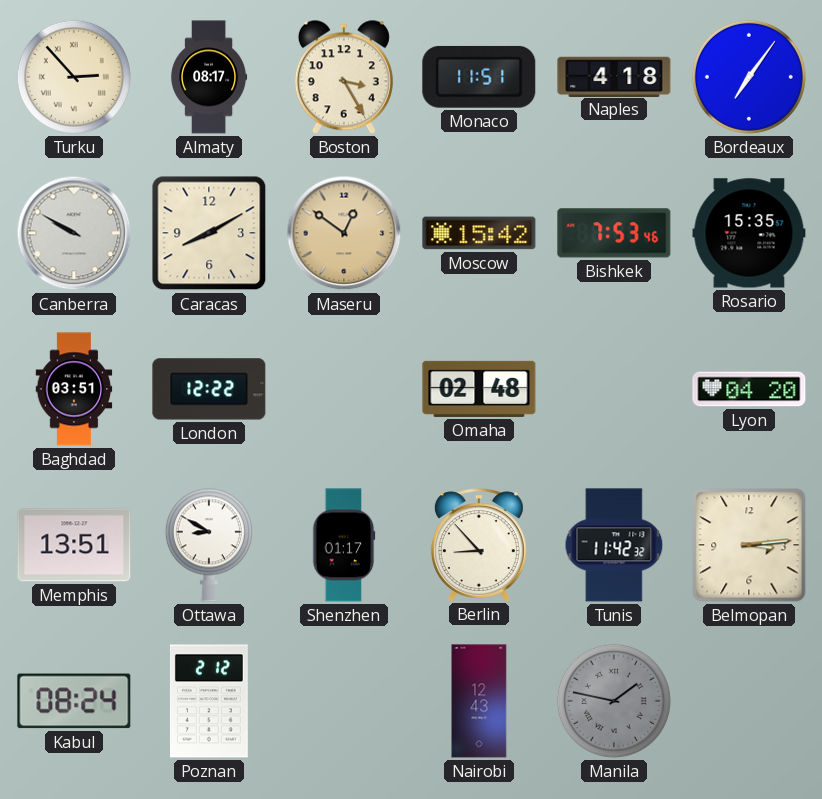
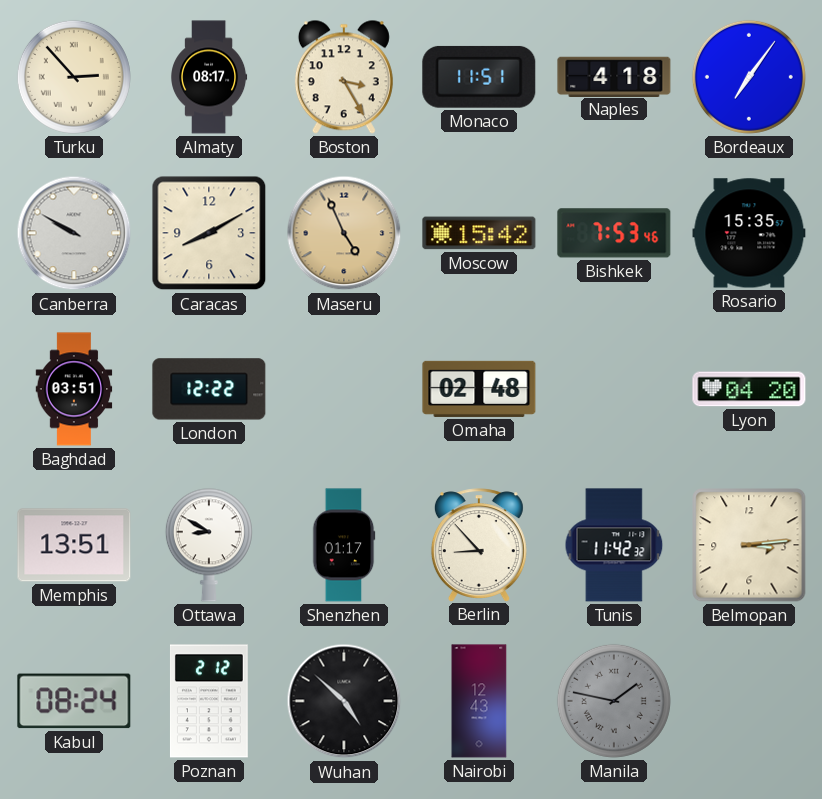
Maseru: 12:51 -> 4:56
Wuhan: none -> 4:52
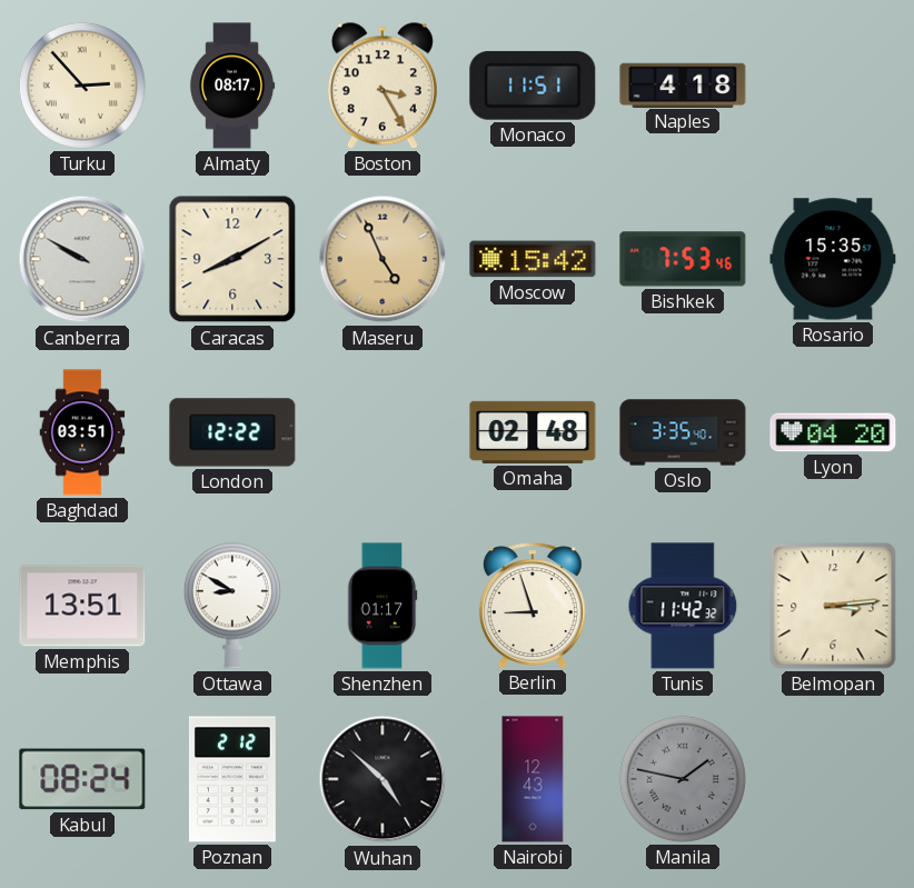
Bordeaux: 7:06 -> none
Oslo: none -> 3:35
Berlin: 8:53 -> 8:57
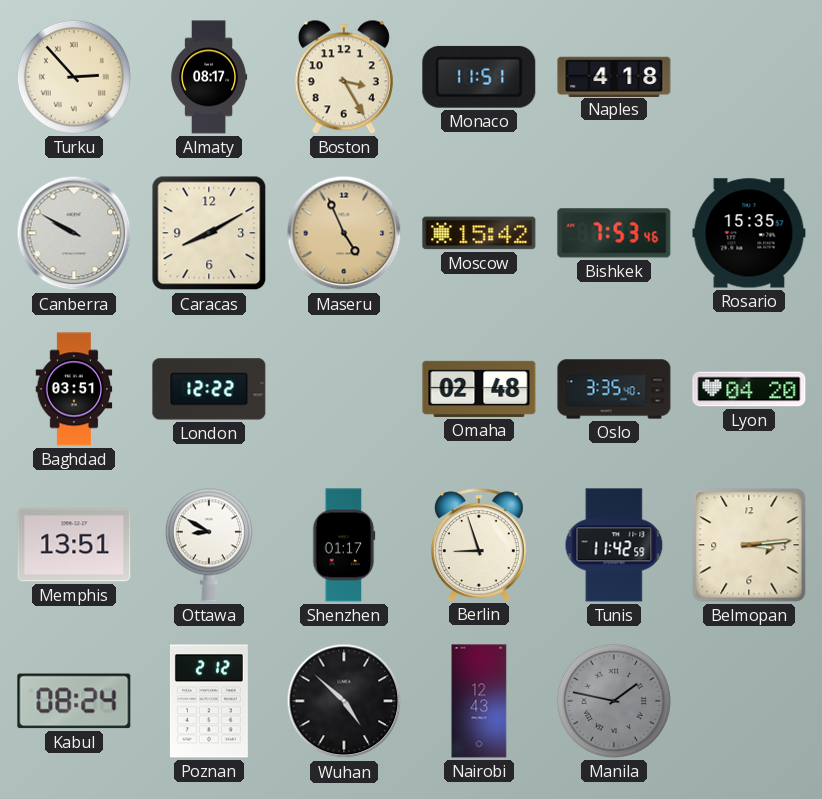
Tunis: 11:42:32 -> 11:42:59
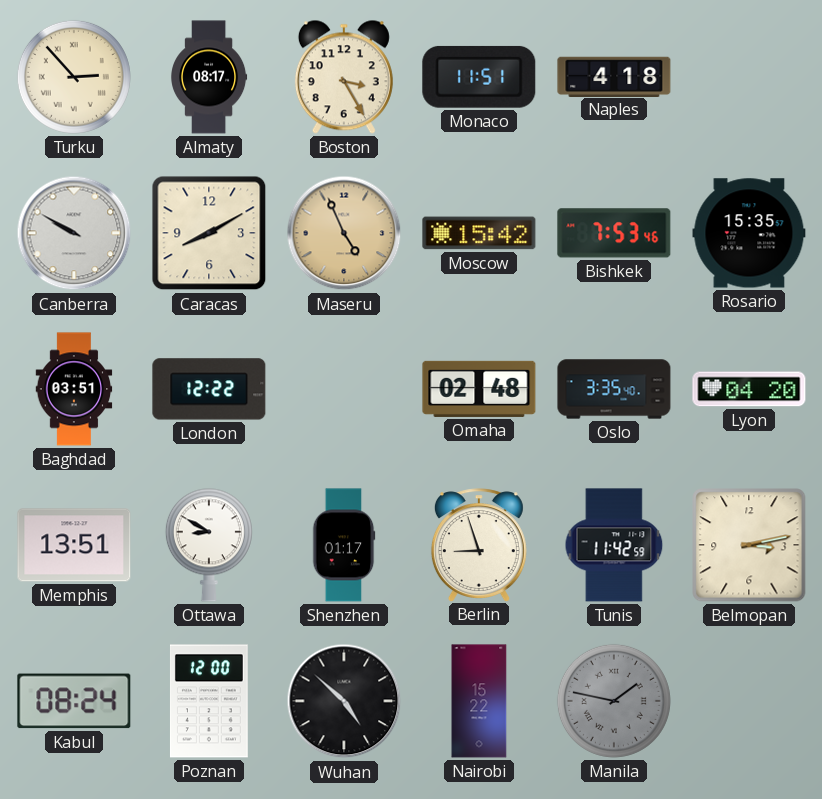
Belmopan: 3:14 -> 3:13
Poznan: 2:12 -> 12:00
Nairobi: 12:43 -> 15:22
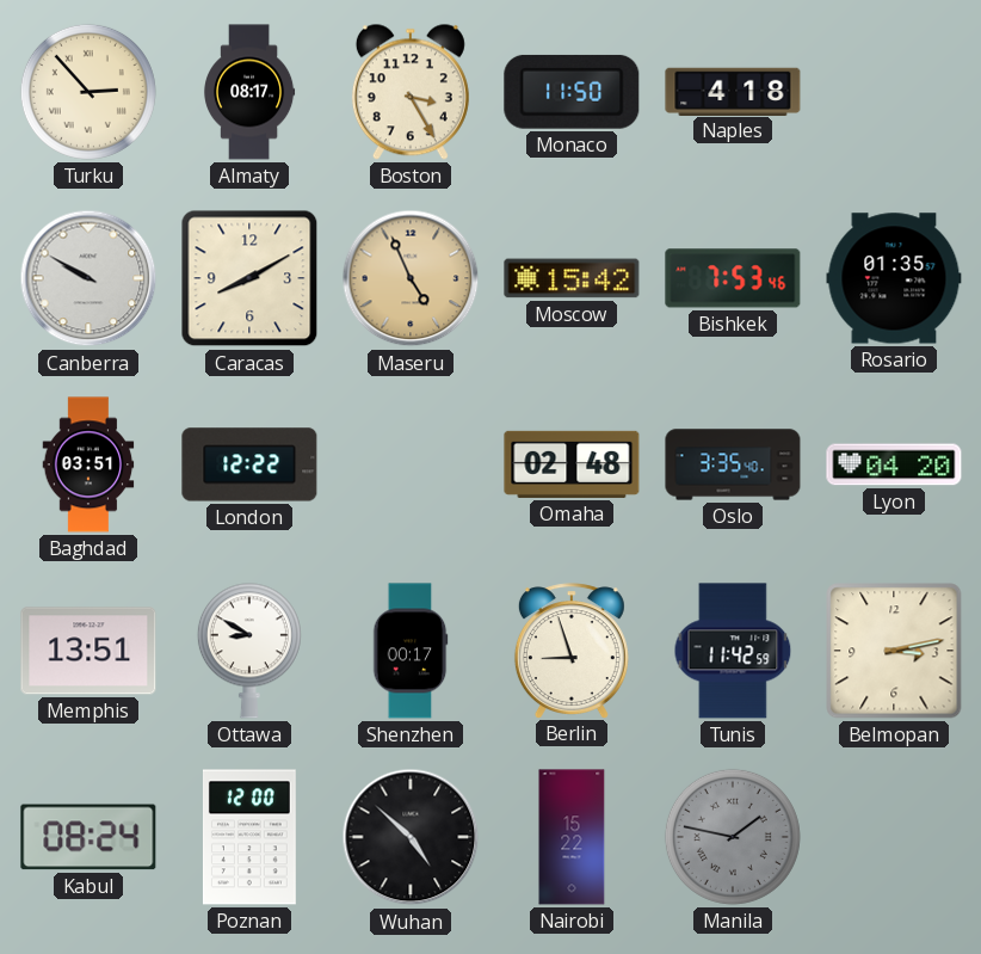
Monaco: 11:51 -> 11:50
Rosario: 15:35 -> 01:35
Shenzhen: 01:17 -> 00:17
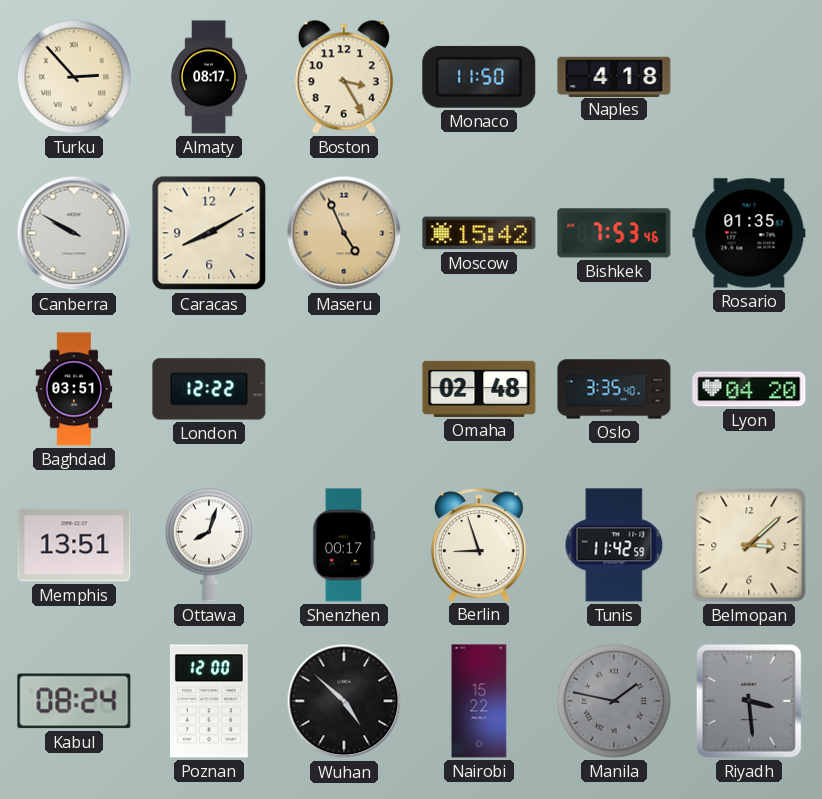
Ottawa: 8:50 -> 8:03
Belmopan: 3:13 -> 3:08
Riyadh: none -> 3:29
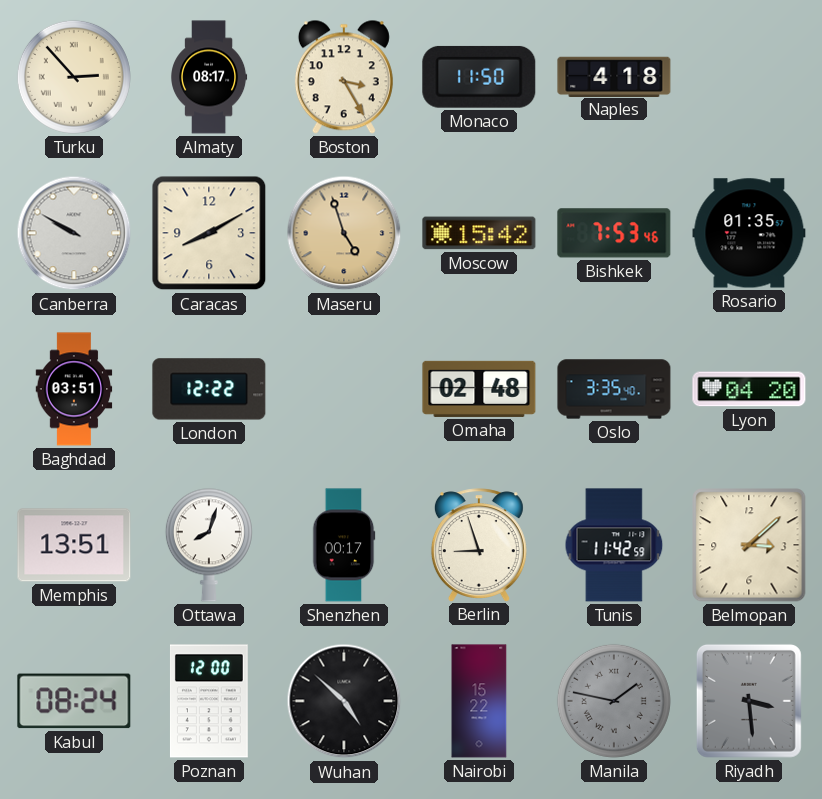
Maseru: 4:56 -> 4:57
